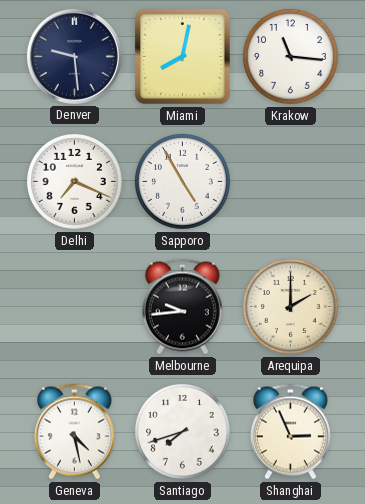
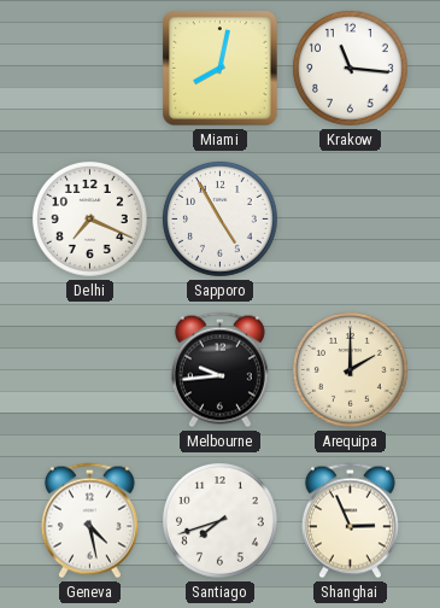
Denver: 9:29 -> none
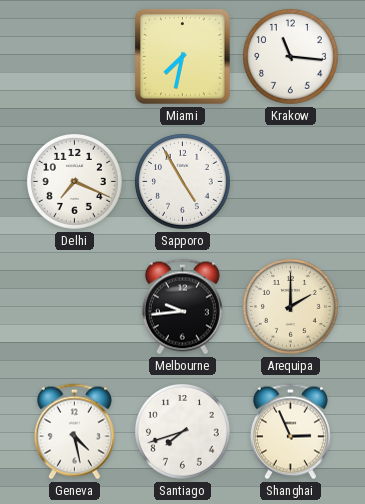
Miami: 8:02 -> 7:32
